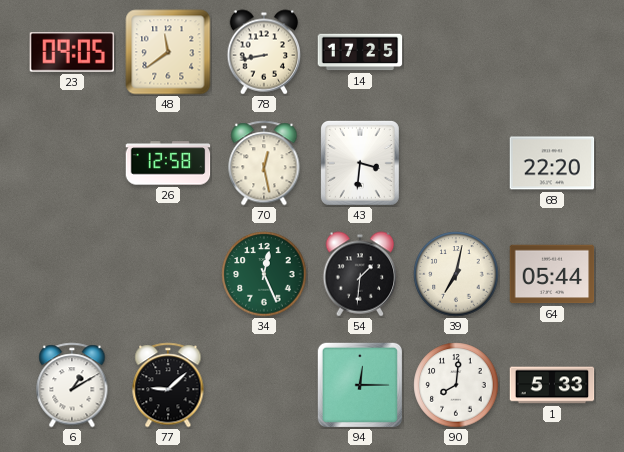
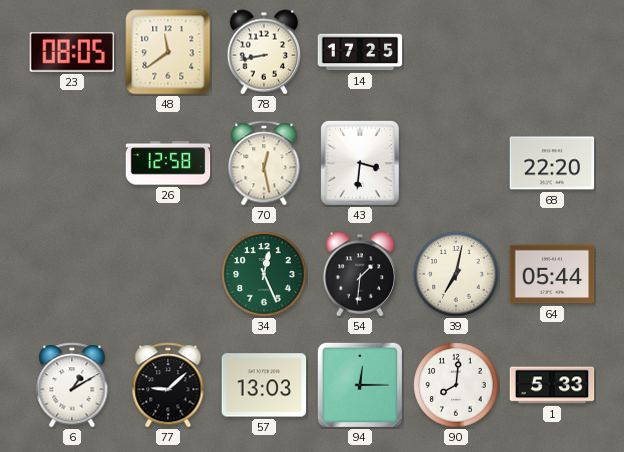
23: 09:05 -> 08:05
57: none -> 13:03
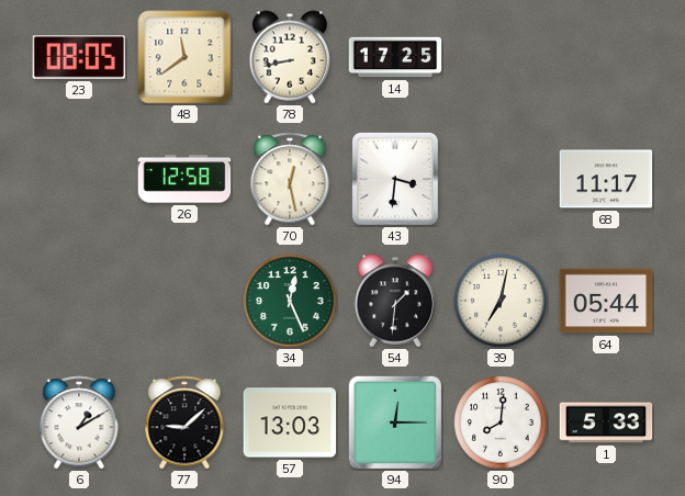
68: 22:20 -> 11:17
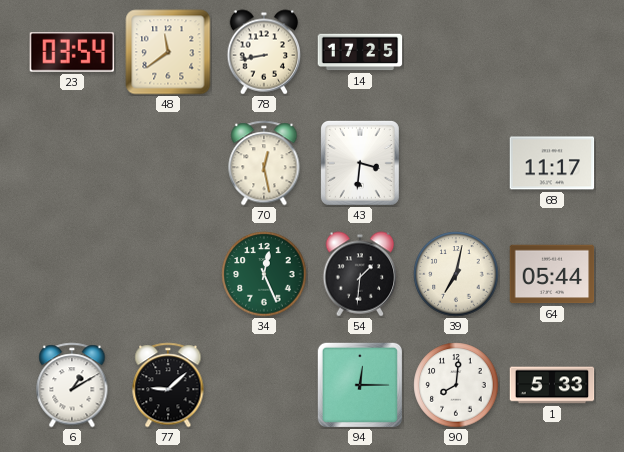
23: 08:05 -> 03:54
26: 12:58 -> none
57: 13:03 -> none
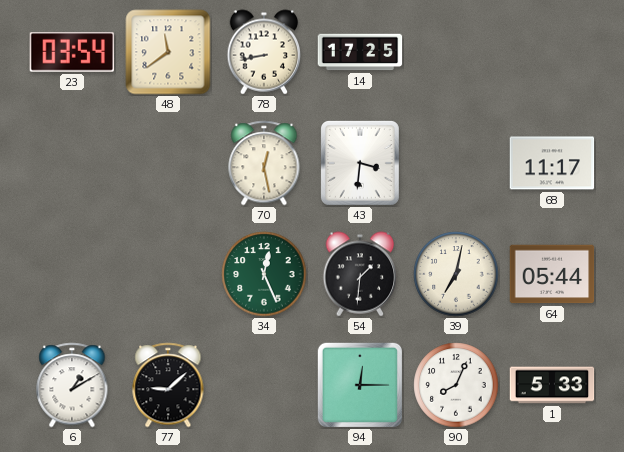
90: 8:01 -> 8:04
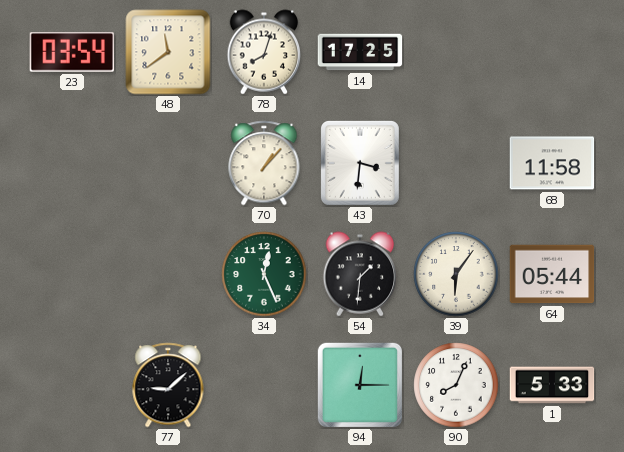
78: 8:43 -> 8:03
70: 12:28 -> 1:07
68: 11:17 -> 11:58
39: 7:02 -> 6:06
6: 1:10 -> none
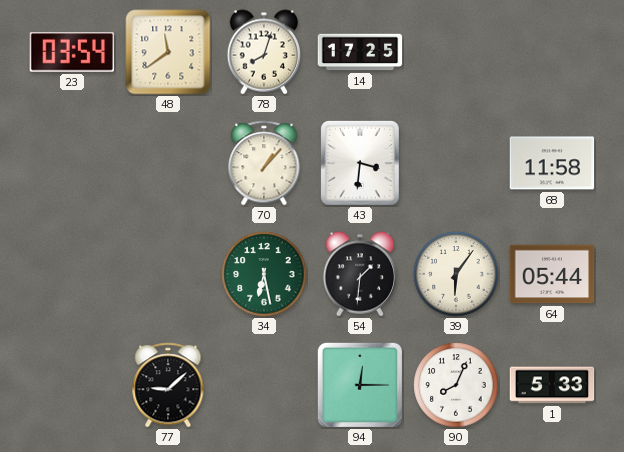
34: 12:26 -> 6:28
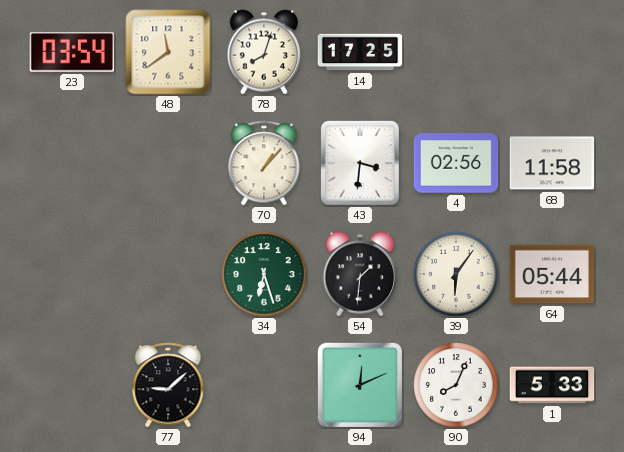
4: none -> 02:56
34: 6:28 -> 6:27
94: 12:15 -> 12:11
